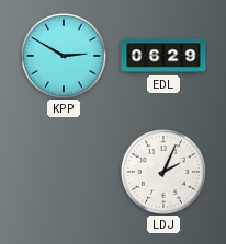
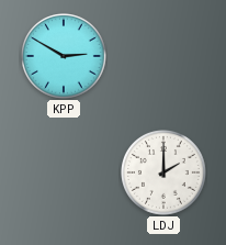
EDL: 06:29 -> none
LDJ: 2:04 -> 2:00
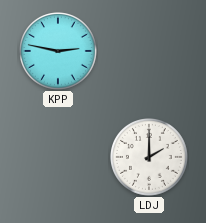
KPP: 2:50 -> 2:47
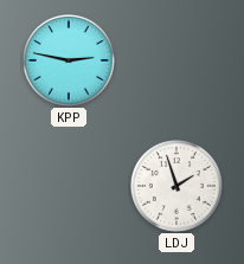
LDJ: 2:00 -> 1:57
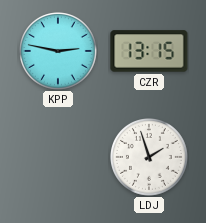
CZR: none -> 13:15
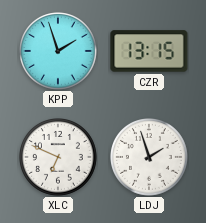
KPP: 2:47 -> 1:57
XLC: none -> 6:49
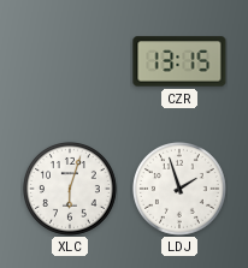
KPP: 1:57 -> none
XLC: 6:49 -> 6:03
